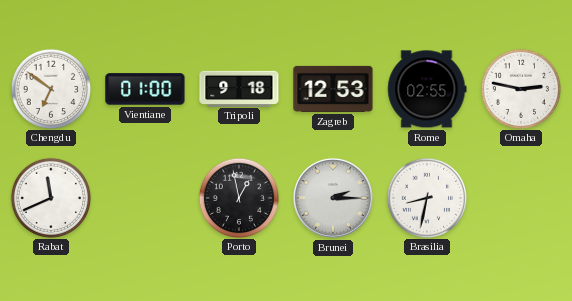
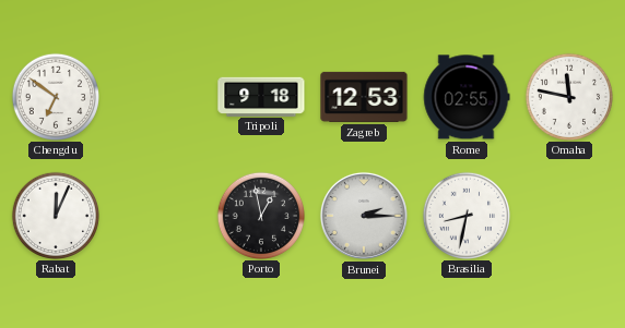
Vientiane: 01:00 -> none
Omaha: 2:47 -> 11:47
Rabat: 11:41 -> 12:04
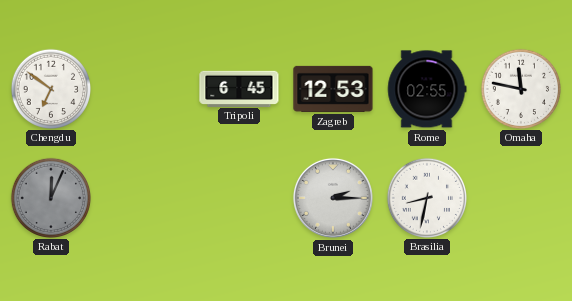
Tripoli: 9:18 -> 6:45
Rabat dial: white -> grey
Porto: 12:58 -> none
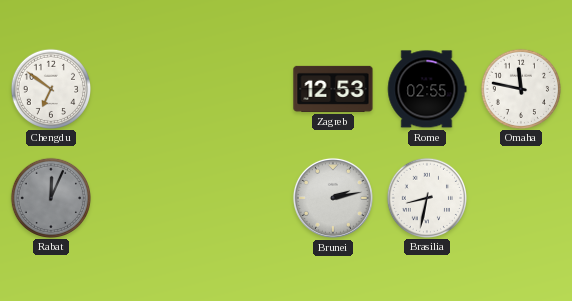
Tripoli: 6:45 -> none
Brunei: 2:15 -> 2:13
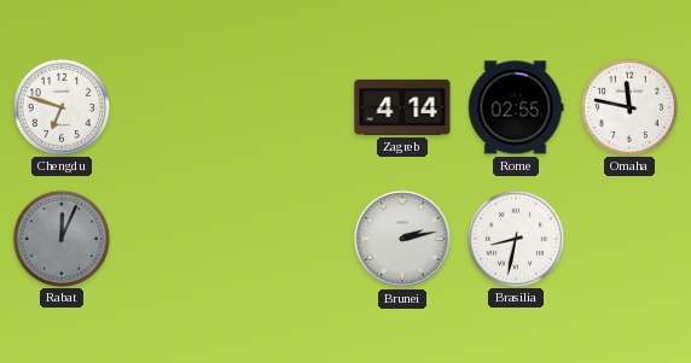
Chengdu: 6:51 -> 6:48
Zagreb: 12:53 -> 4:14
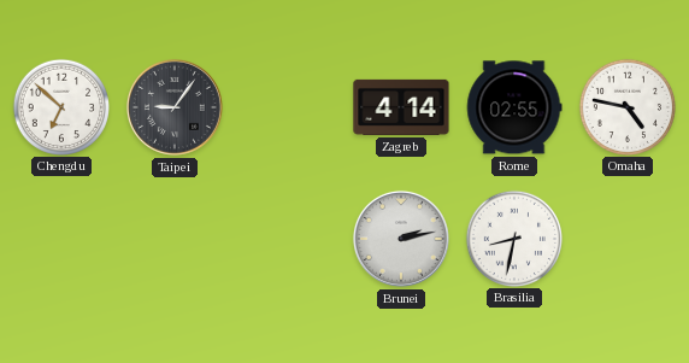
Chengdu: 6:48 -> 6:52
Taipei: none -> 9:06
Omaha: 11:47 -> 4:47
Rabat: 12:04 -> none
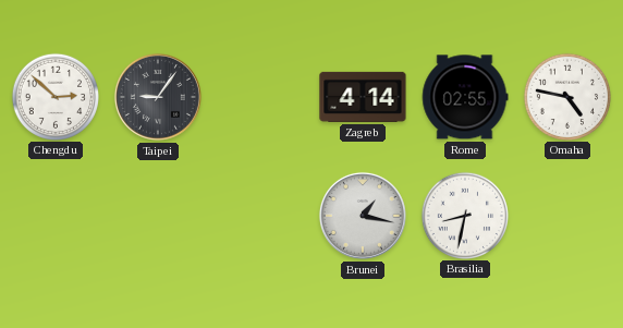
Chengdu: 6:52 -> 2:52
Brunei: 2:13 -> 1:17
